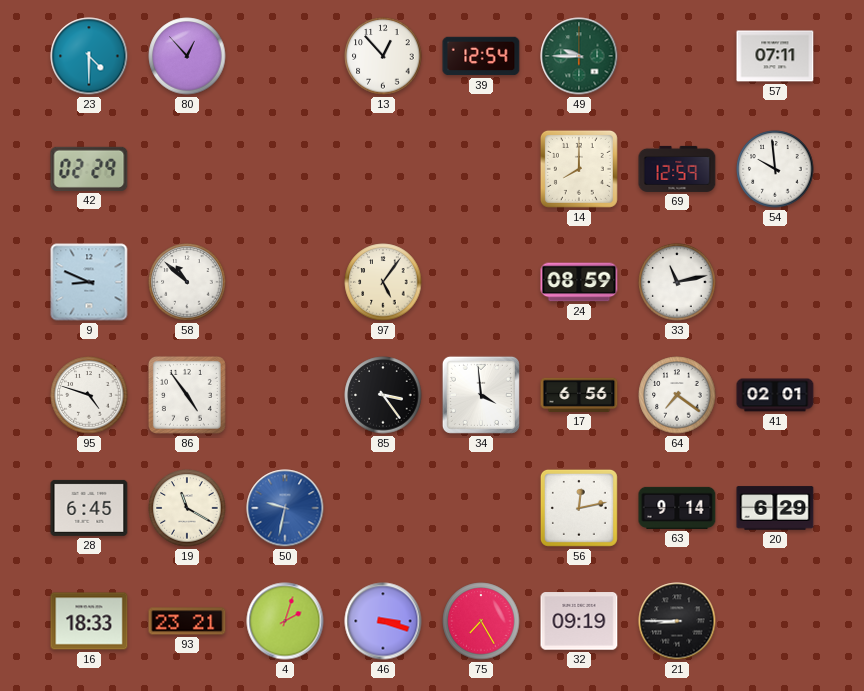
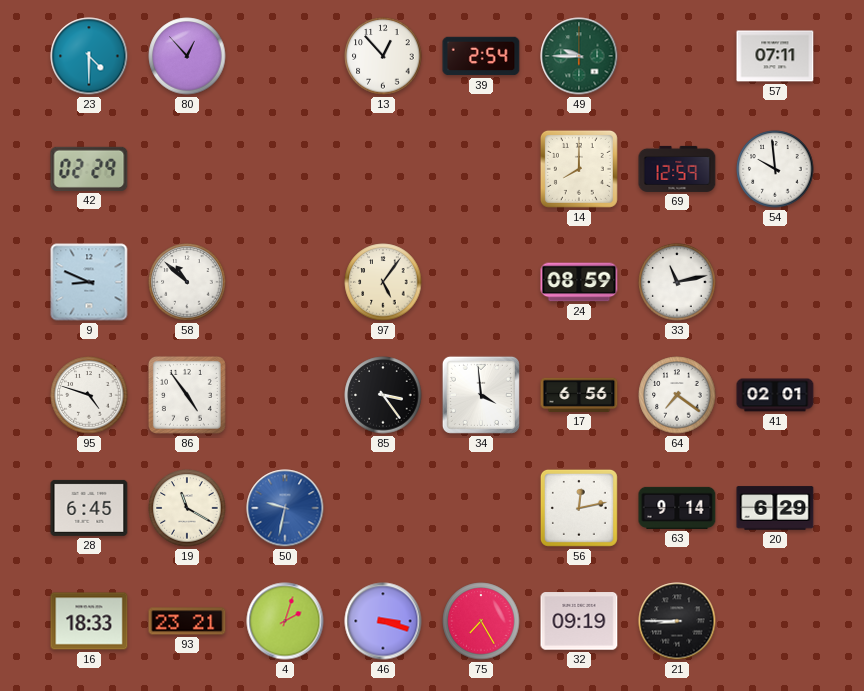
39: 12:54 -> 2:54
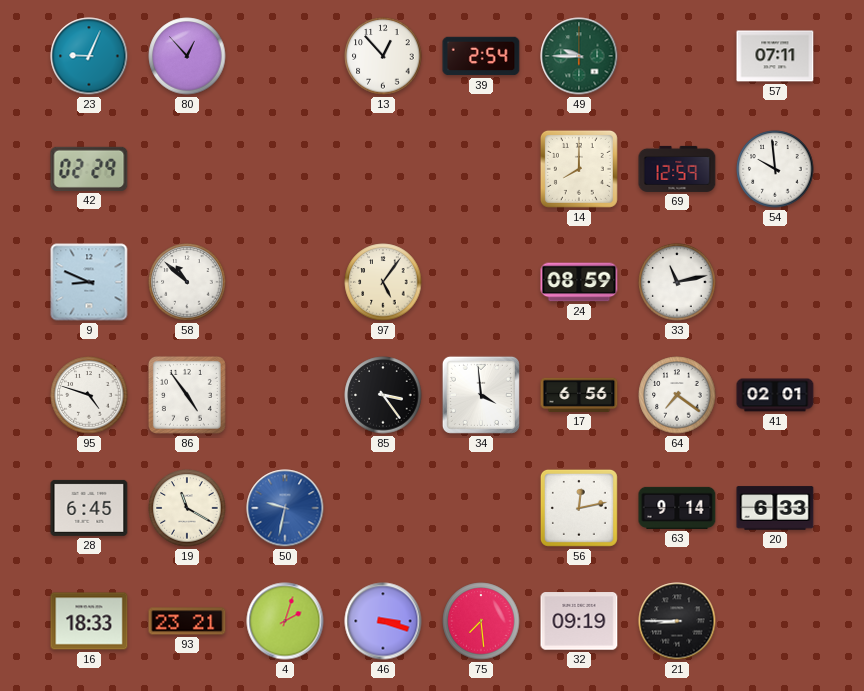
23: 4:30 -> 9:04
20: 6:29 -> 6:33
75: 7:25 -> 7:29
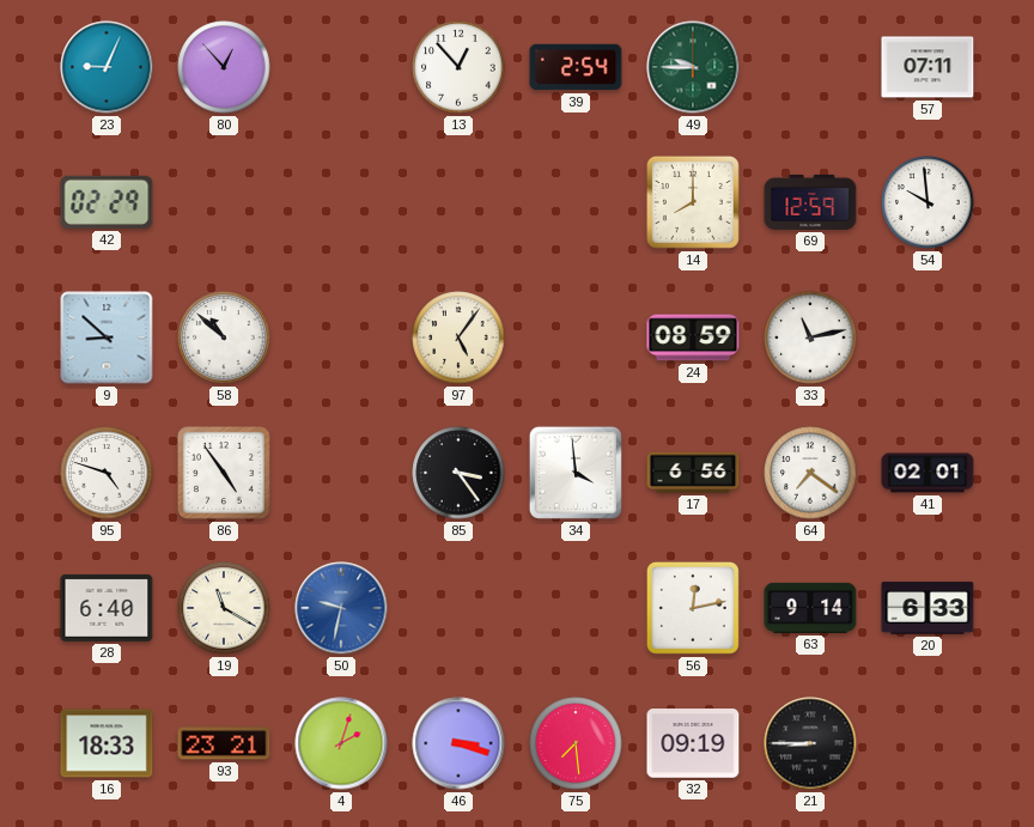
9: 8:49 -> 8:52
28: 6:45 -> 6:40
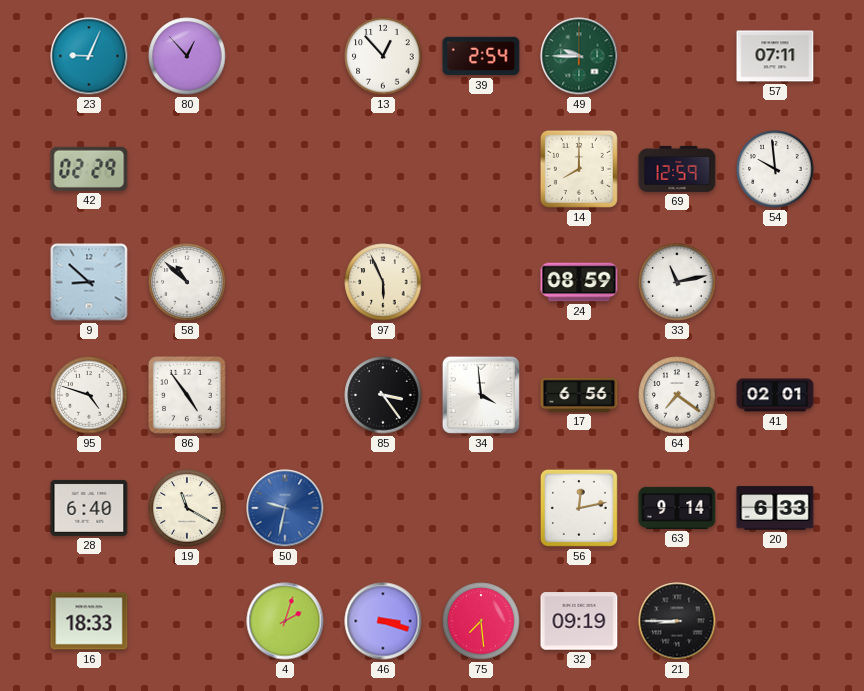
97: 5:06 -> 5:56
93: 23:21 -> none
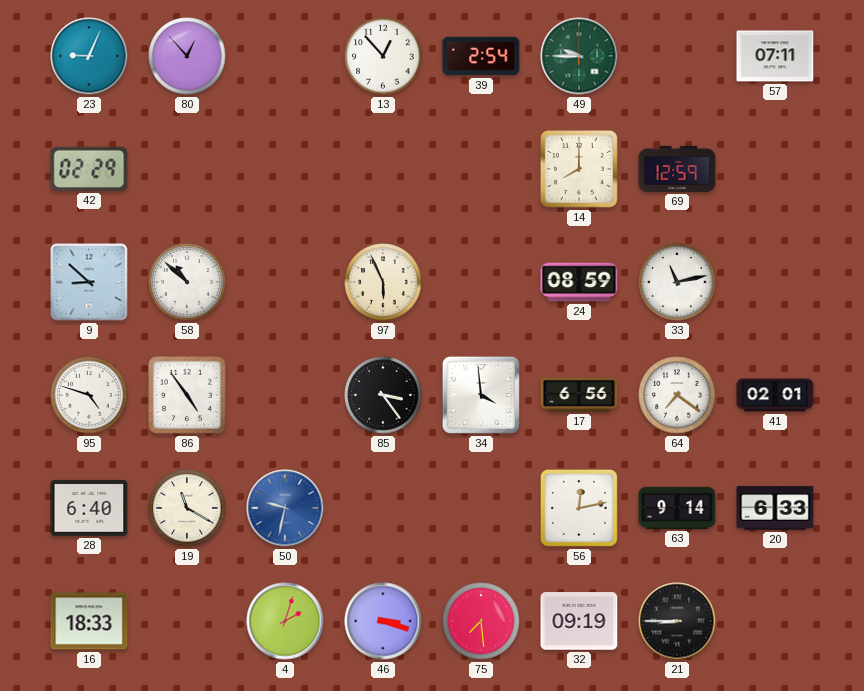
54: 9:59 -> none
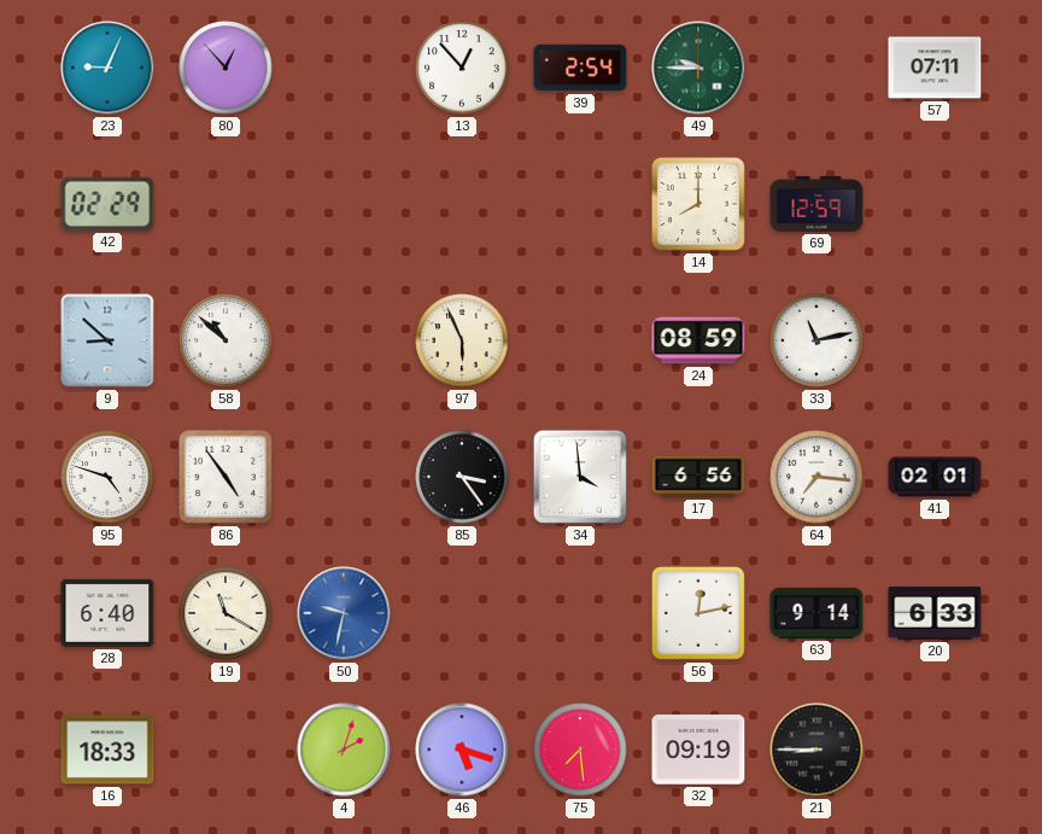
64: 7:21 -> 7:16
46: 3:18 -> 5:18
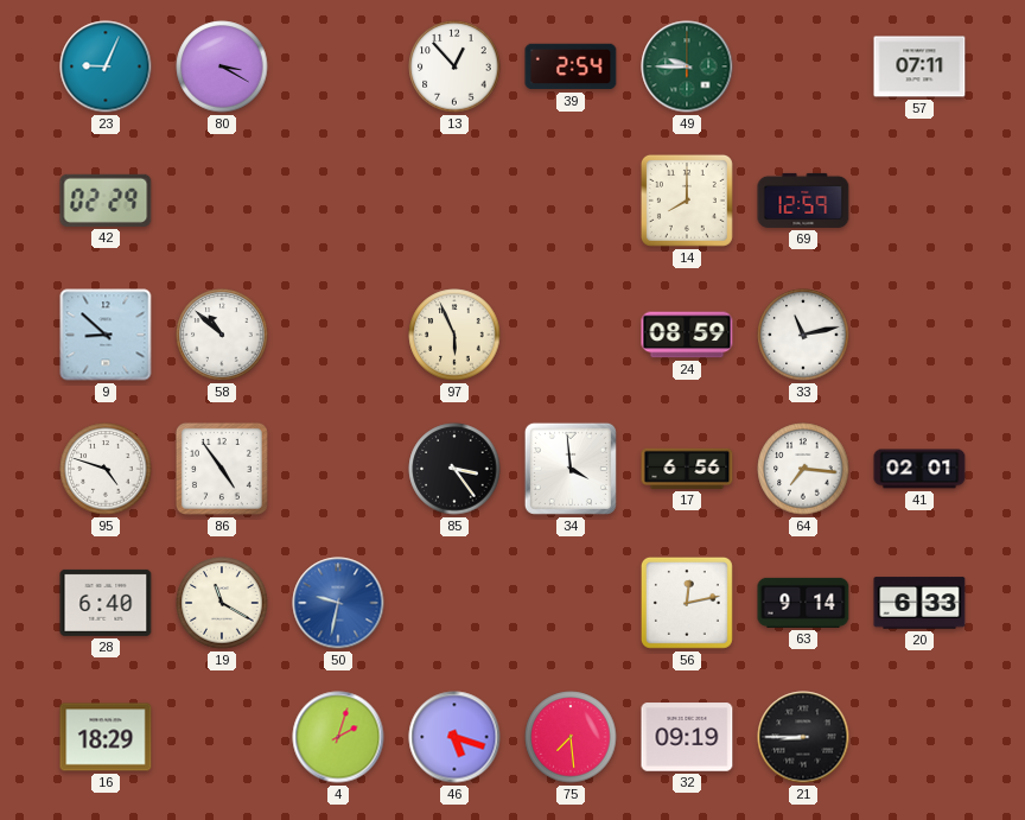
80: 12:53 -> 3:20
16: 18:33 -> 18:29
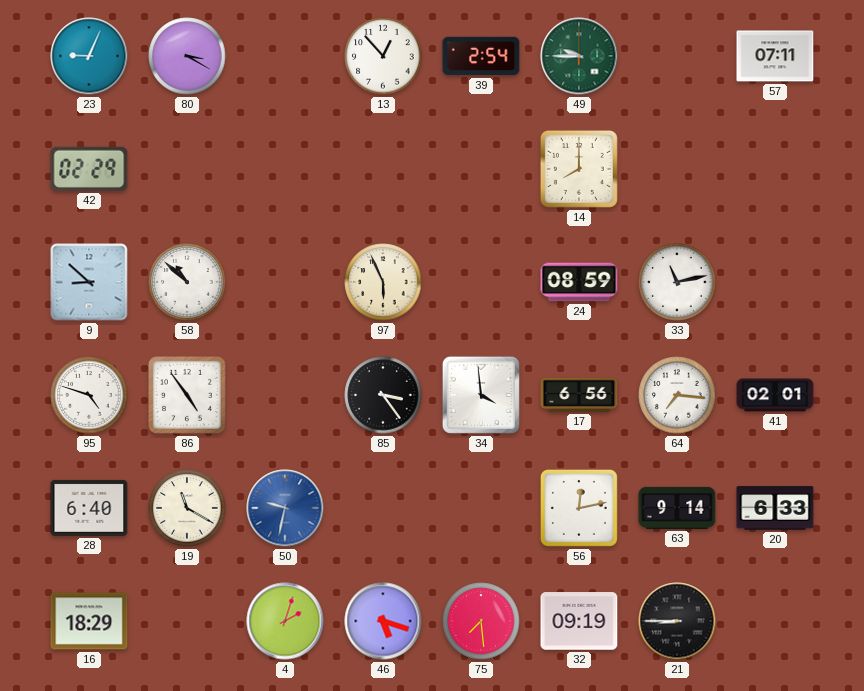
69: 12:59 -> none
